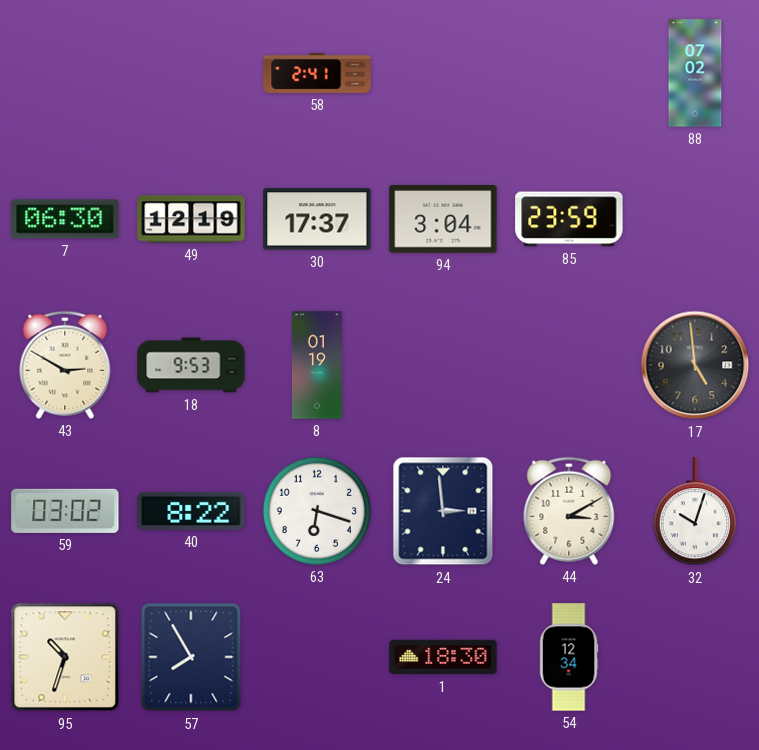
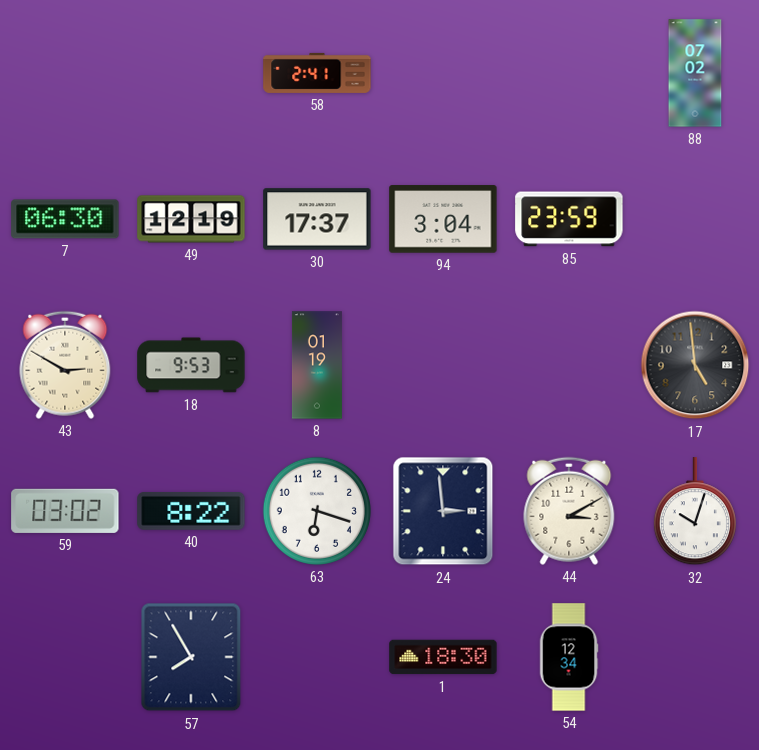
95: 10:33 -> none
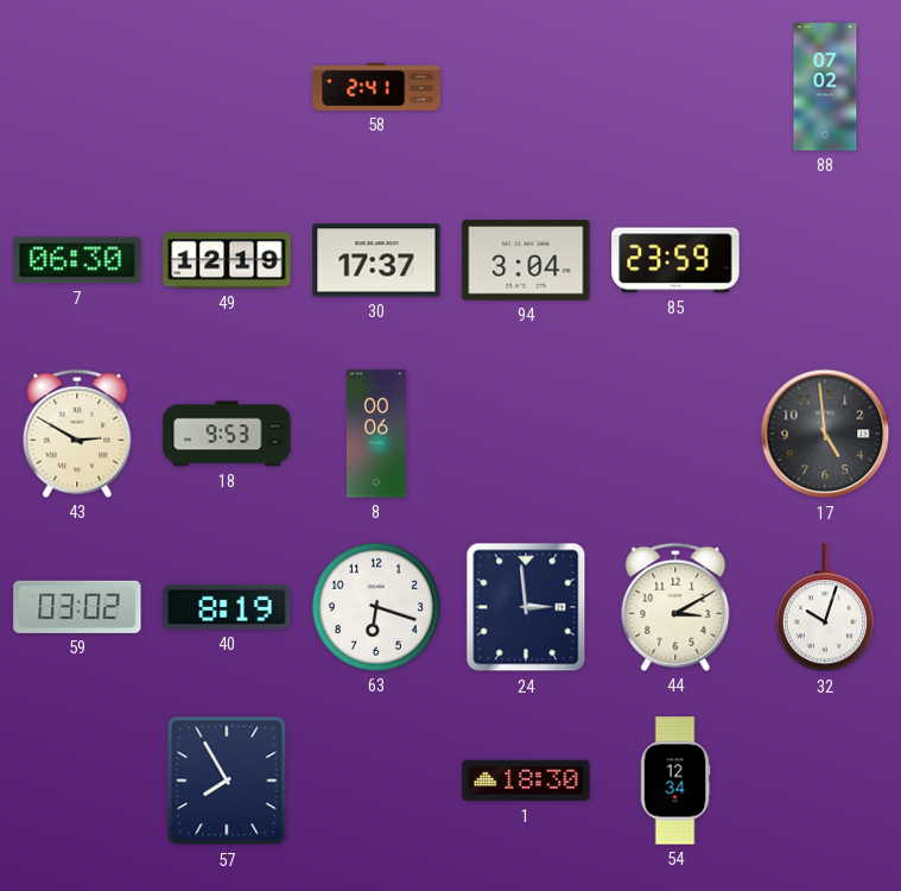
8: 01:19 -> 00:06
40: 8:22 -> 8:19
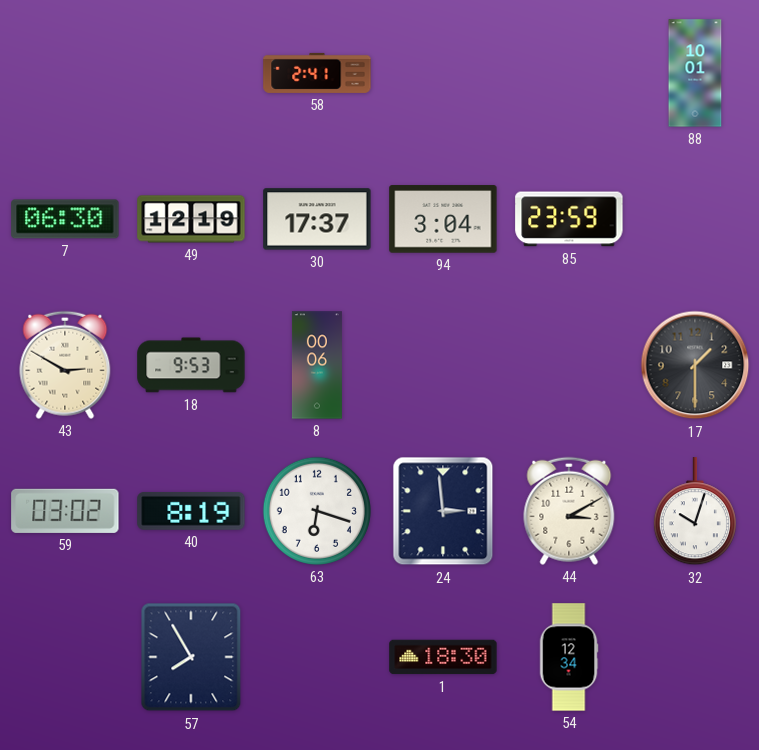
88: 07:02 -> 10:01
17: 4:59 -> 1:30
